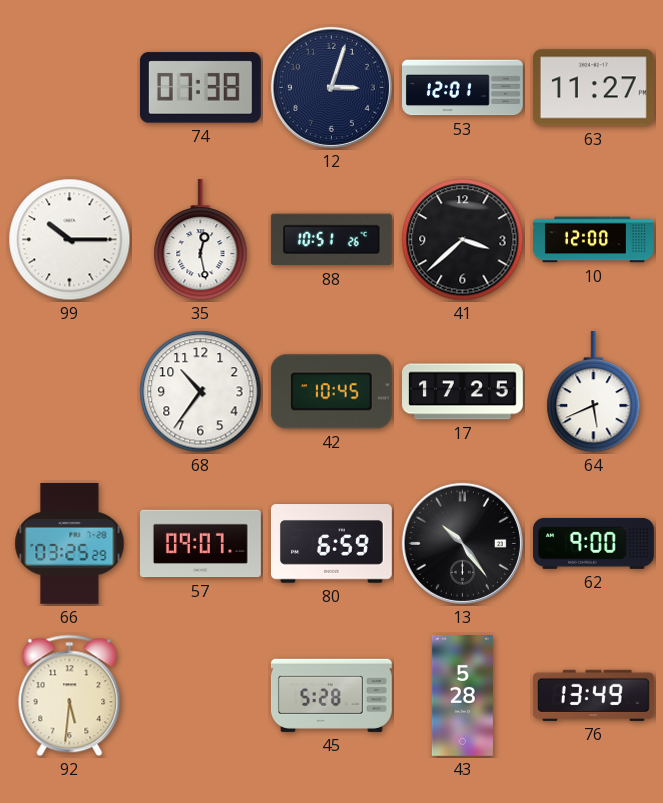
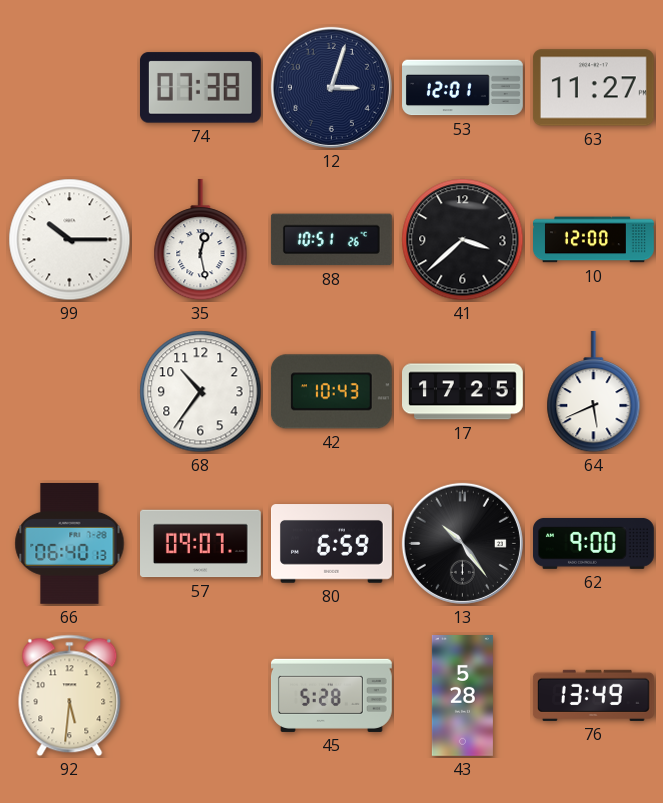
42: 10:45 -> 10:43
66: 03:25 -> 06:40
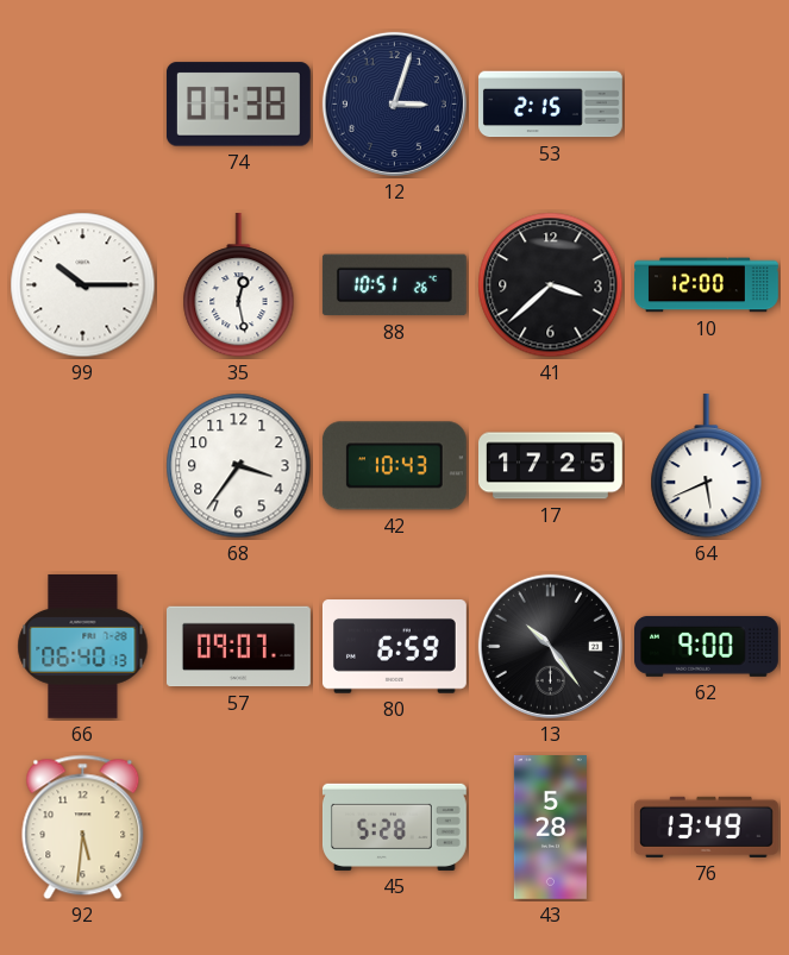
53: 12:01 -> 2:15
63: 11:27 -> none
68: 10:36 -> 3:36
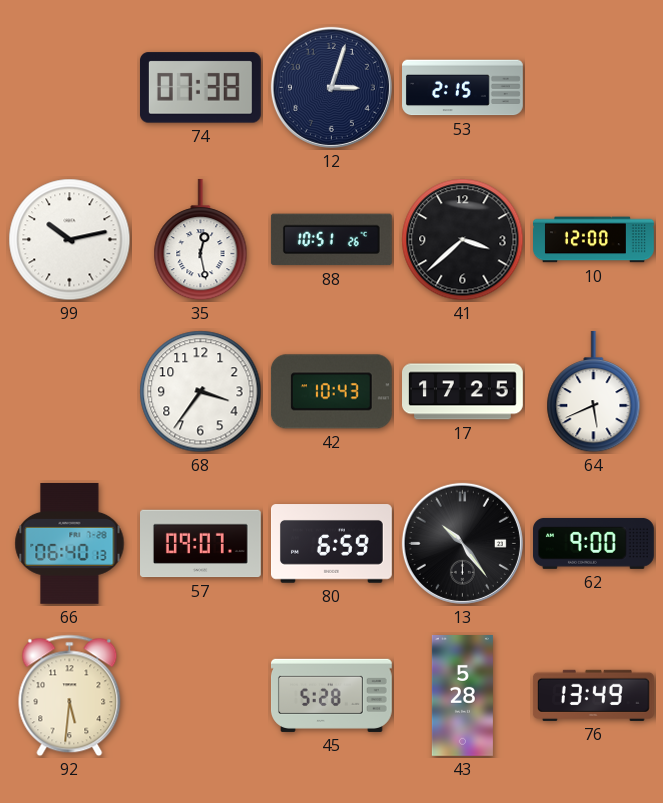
99: 10:15 -> 10:13
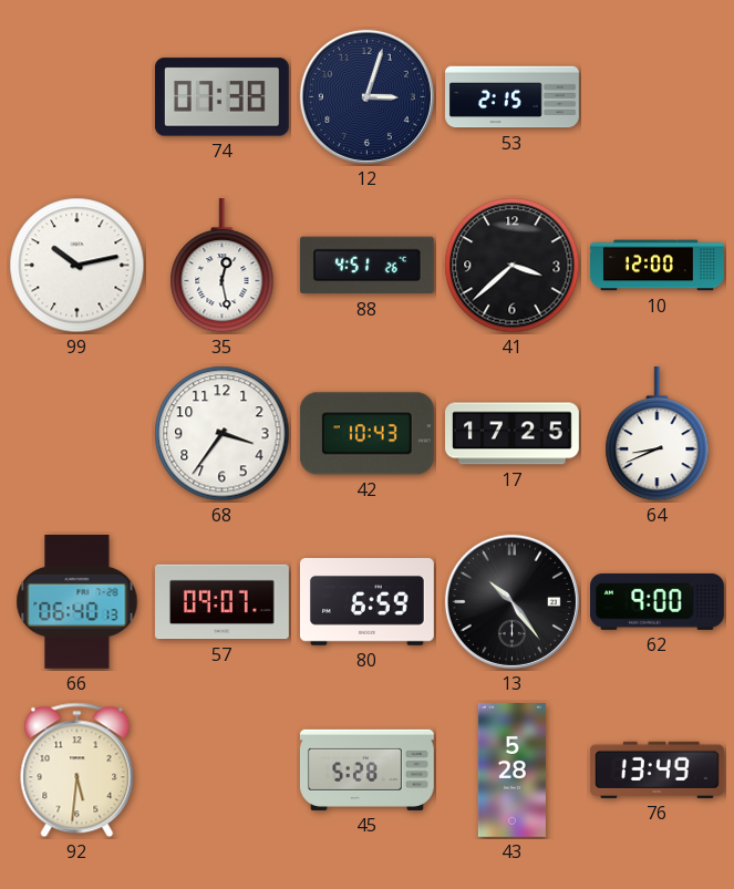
88: 10:51 -> 4:51
64: 5:41 -> 8:41
